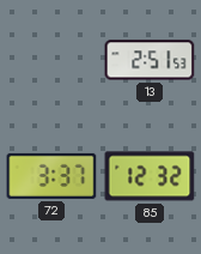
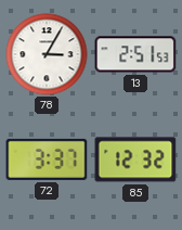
78: none -> 3:05
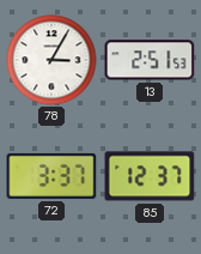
85: 12:32 -> 12:37
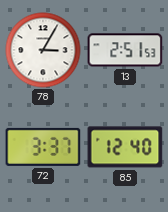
85: 12:37 -> 12:40
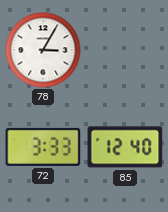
13: 2:51 -> none
72: 3:37 -> 3:33
